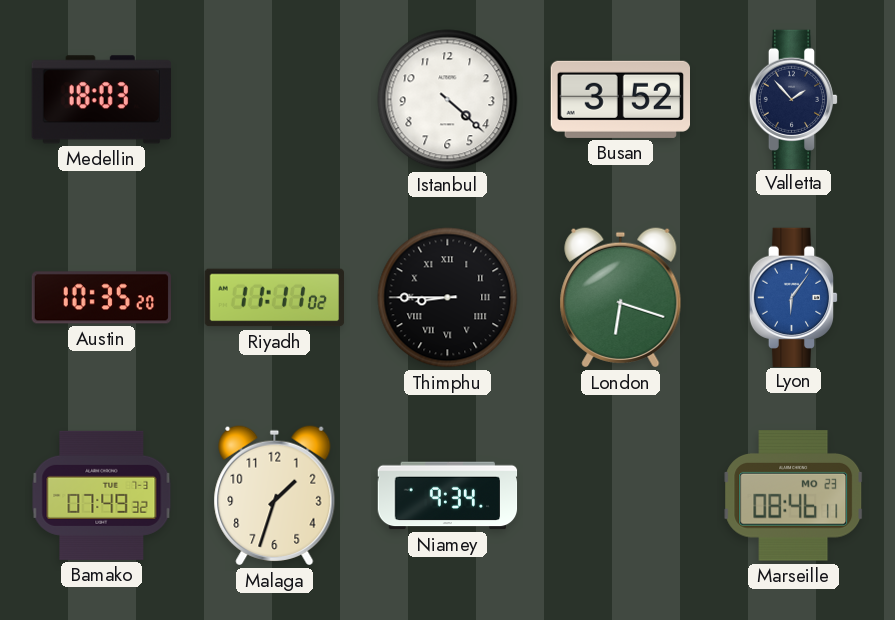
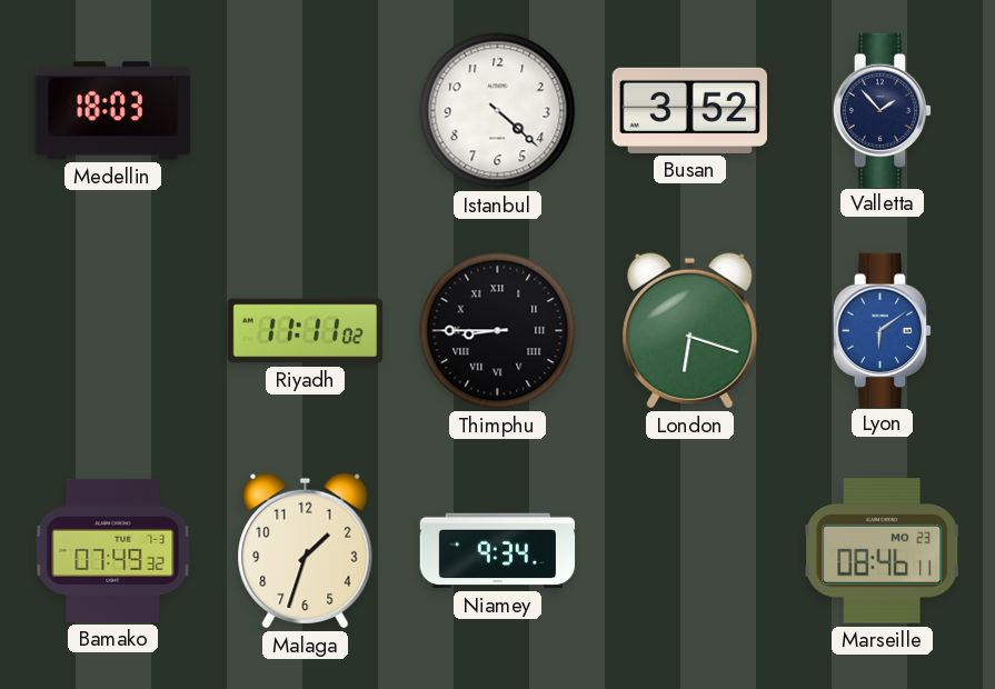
Austin: 10:35 -> none
Lyon: 6:06 -> 6:09
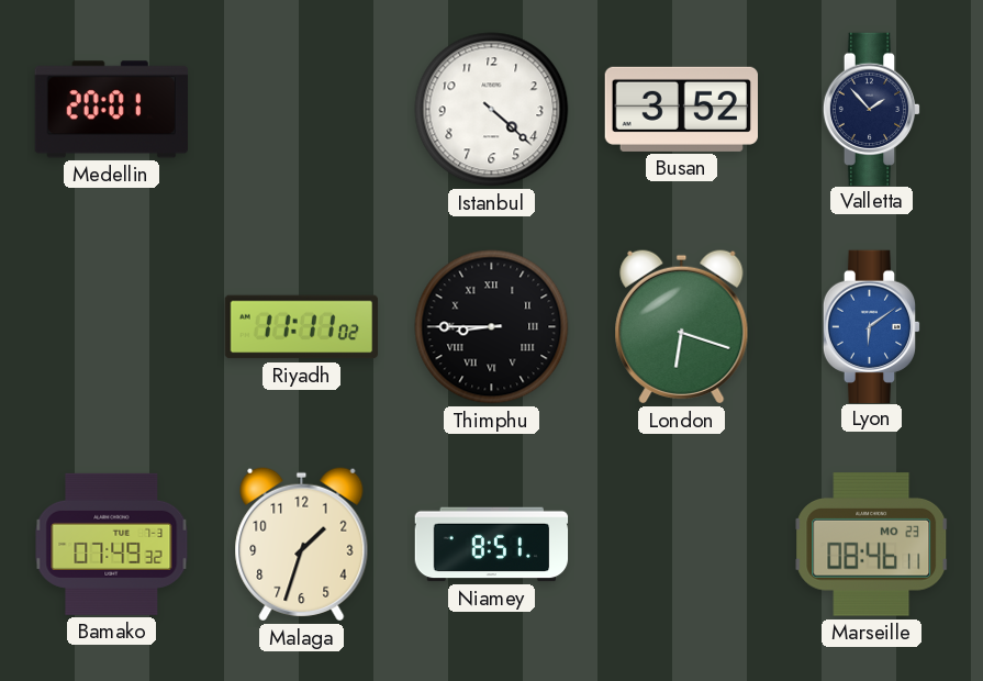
Medellin: 18:03 -> 20:01
Niamey: 9:34 -> 8:51
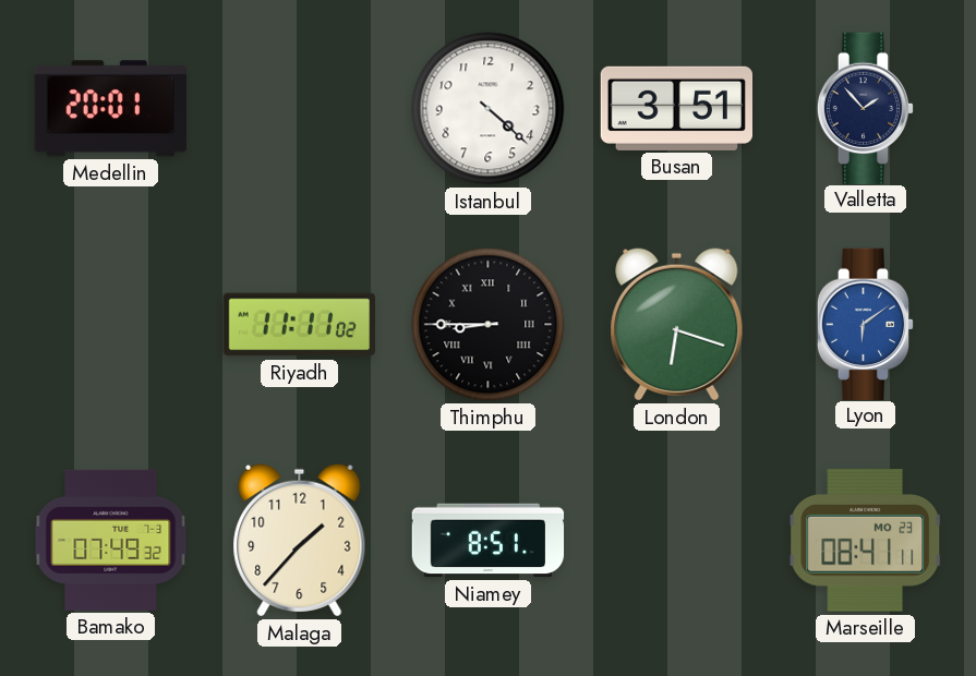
Busan: 3:52 -> 3:51
Malaga: 1:33 -> 1:37
Marseille: 08:46 -> 08:41
